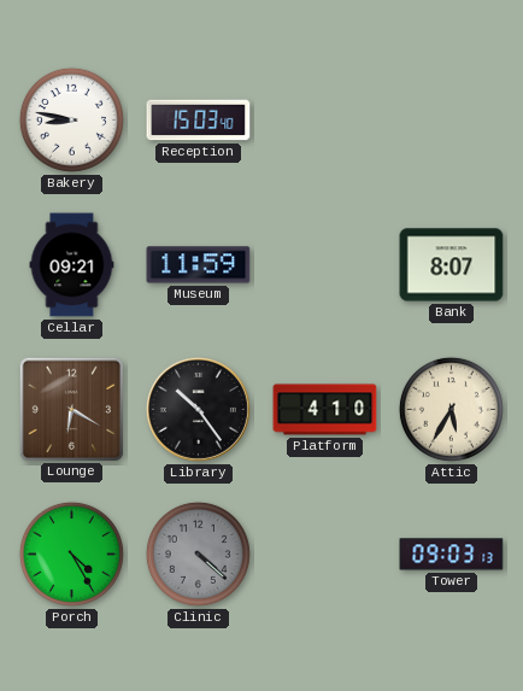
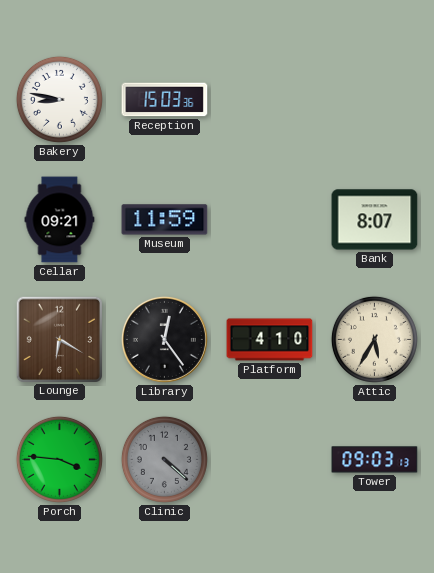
Reception: 15:03:40 -> 15:03:36
Library: 10:24 -> 12:24
Porch: 4:25 -> 3:46
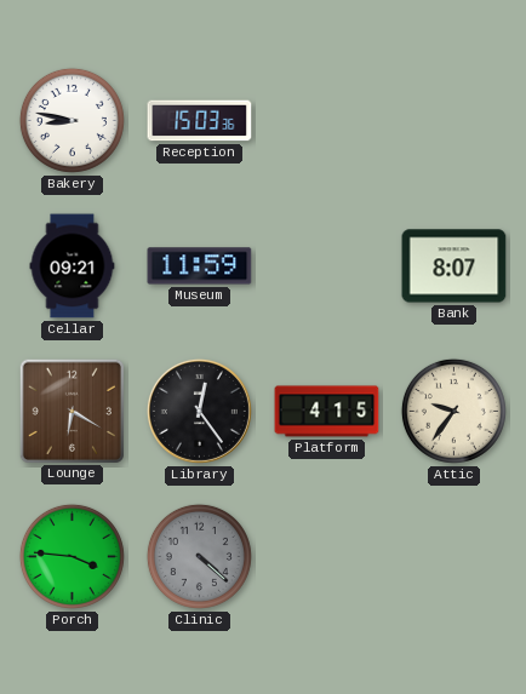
Platform: 4:10 -> 4:15
Attic: 5:35 -> 9:36
Tower: 09:03 -> none
